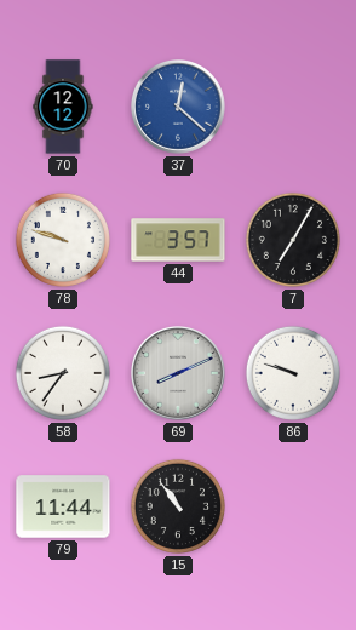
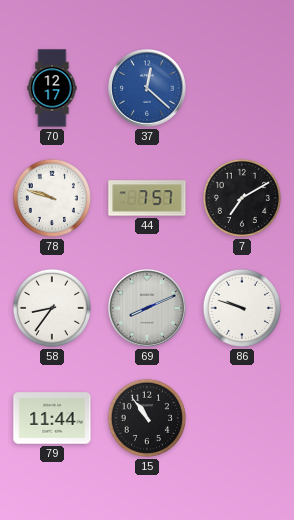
70: 12:12 -> 12:17
44: 3:57 -> 7:57
7: 7:05 -> 7:10
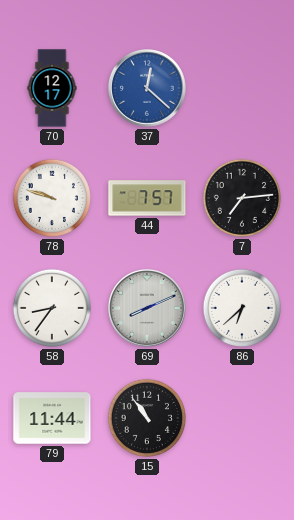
7: 7:10 -> 7:14
86: 9:48 -> 6:38
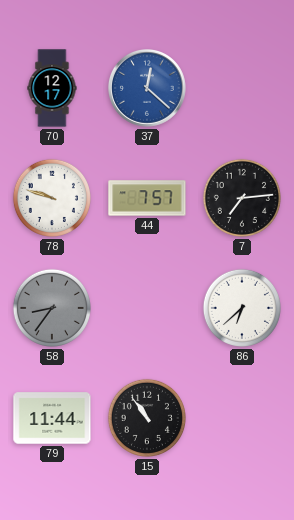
58 dial: white -> grey
69: 8:11 -> none
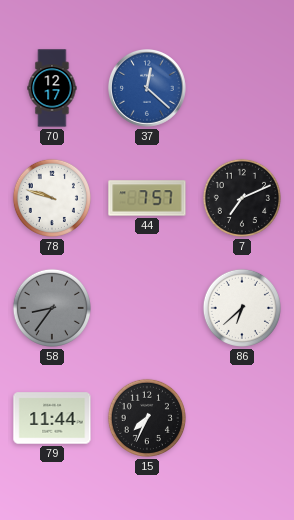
7: 7:14 -> 7:11
15: 10:54 -> 7:34
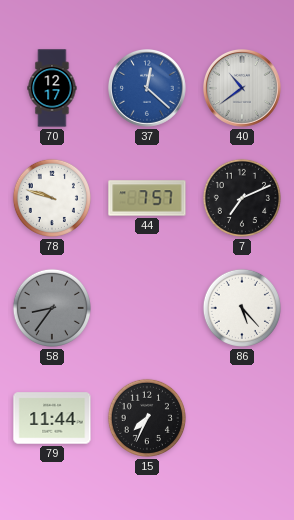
40: none -> 10:39
86: 6:38 -> 5:23
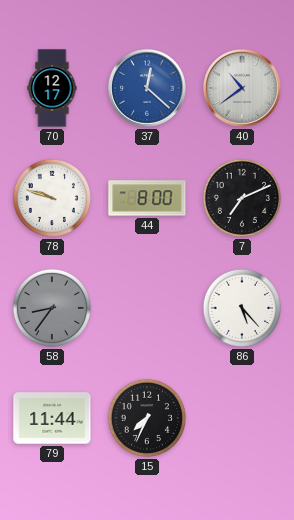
44: 7:57 -> 8:00
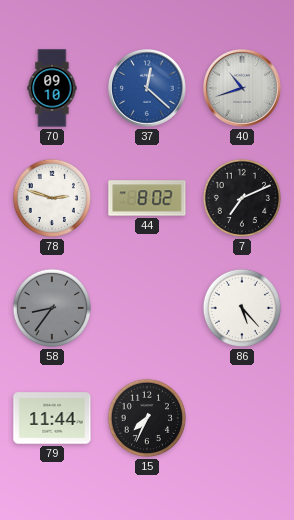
70: 12:17 -> 09:10
40: 10:39 -> 10:42
78: 9:48 -> 2:48
44: 8:00 -> 8:02
